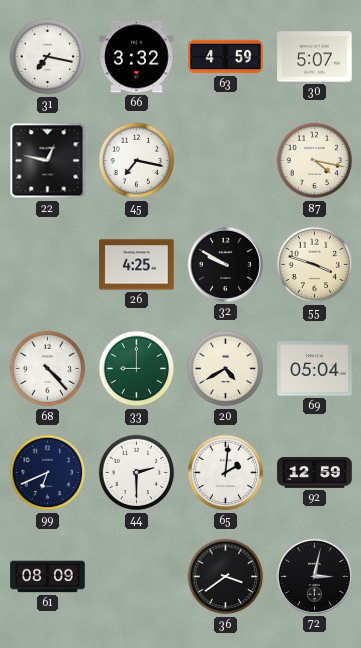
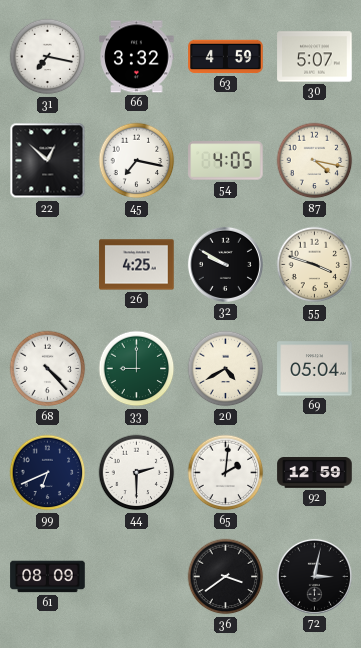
22: 12:47 -> 12:52
54: none -> 4:05
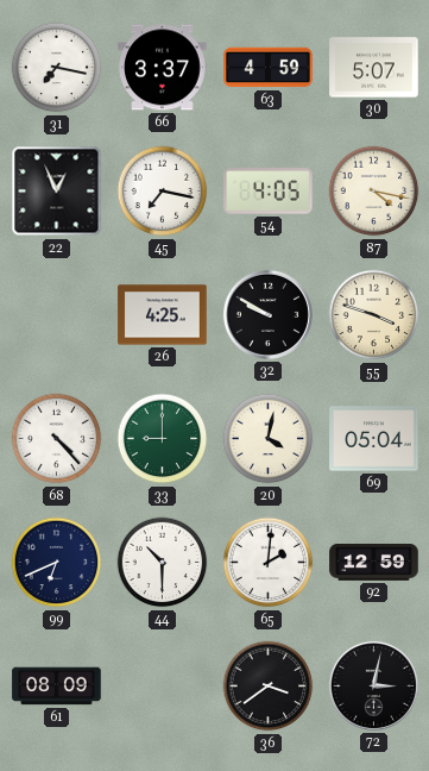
66: 3:32 -> 3:37
22: 12:52 -> 12:56
20: 4:40 -> 4:02
44: 2:30 -> 10:30
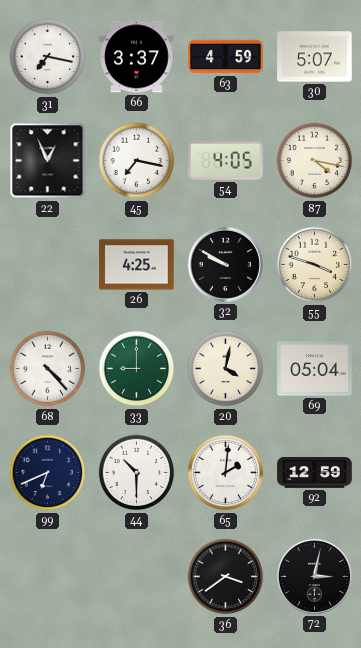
61: 08:09 -> none
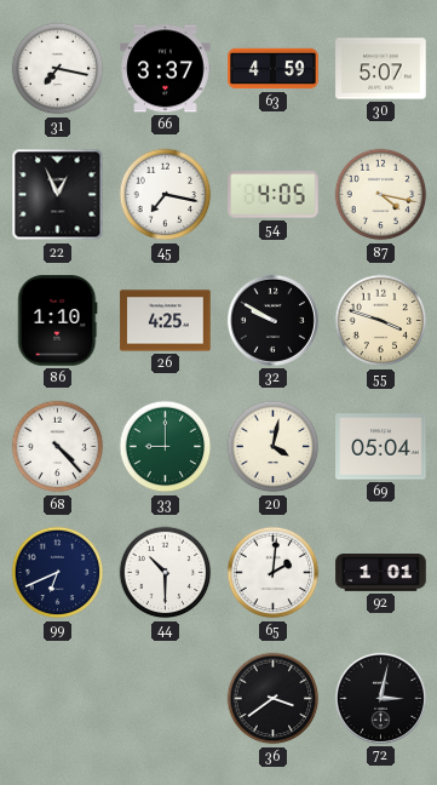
86: none -> 1:10
92: 12:59 -> 1:01
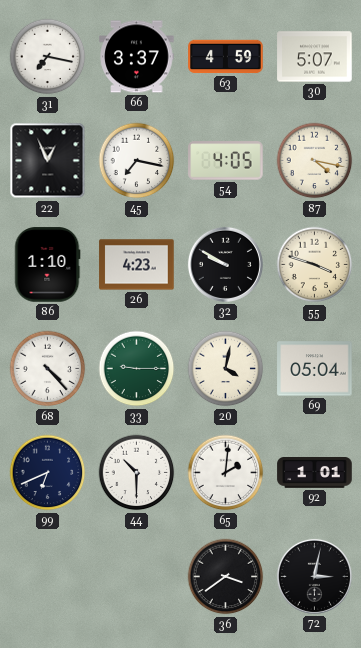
26: 4:25 -> 4:23
33: 9:00 -> 9:15
